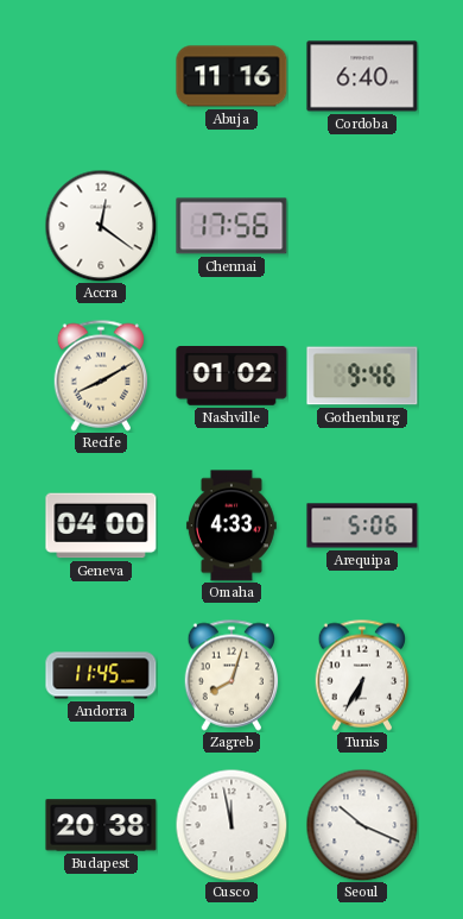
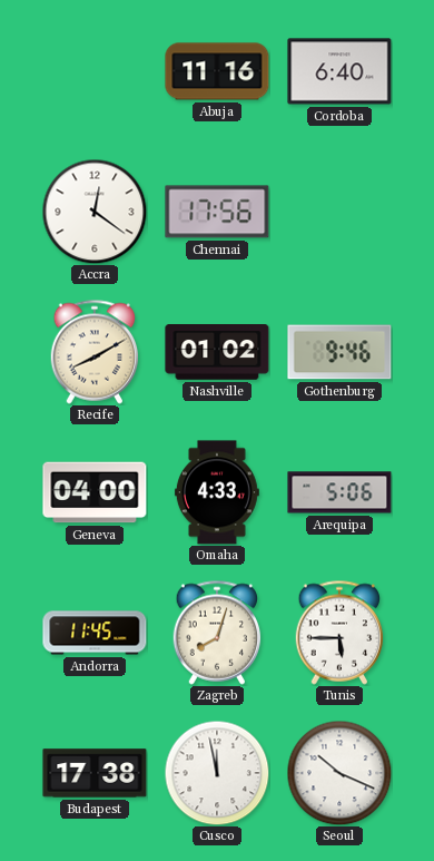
Tunis: 6:35 -> 5:45
Budapest: 20:38 -> 17:38
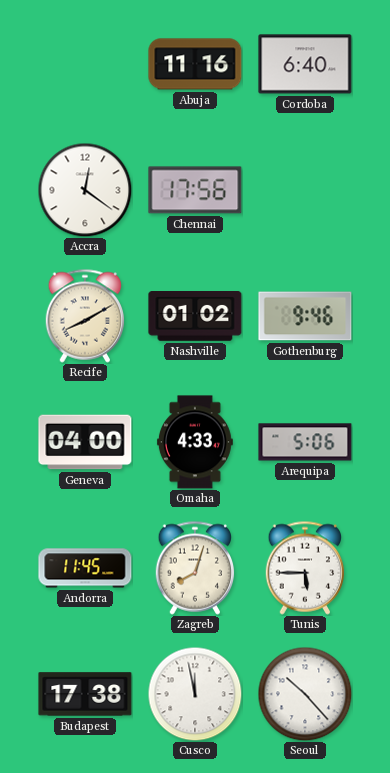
Seoul: 10:19 -> 10:23
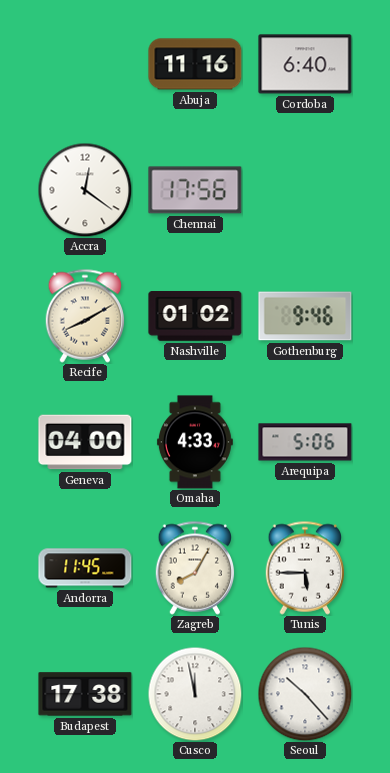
Zagreb: 8:03 -> 8:05
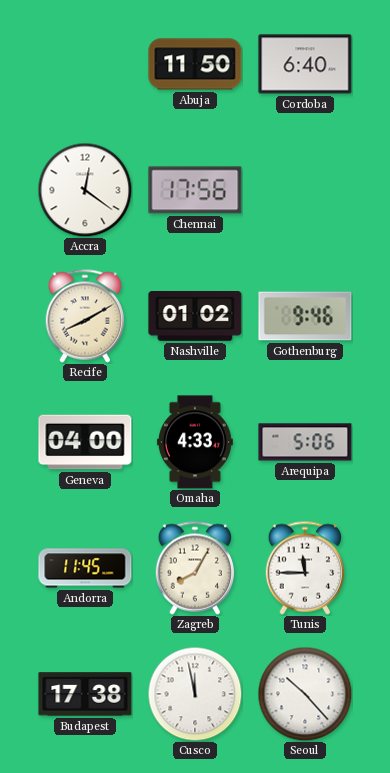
Abuja: 11:16 -> 11:50
Tunis: 5:45 -> 11:45
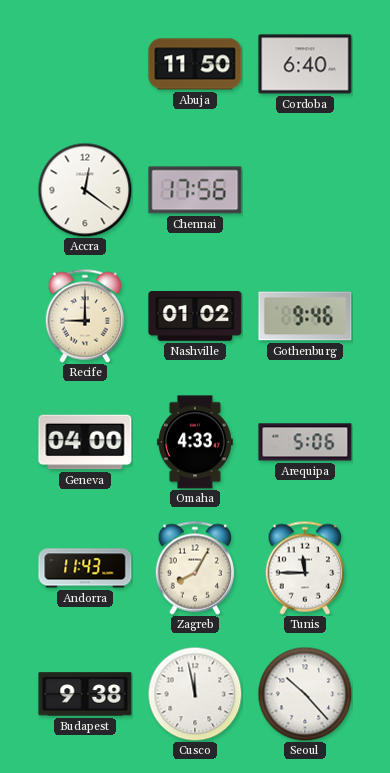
Recife: 8:10 -> 9:00
Andorra: 11:45 -> 11:43
Budapest: 17:38 -> 9:38
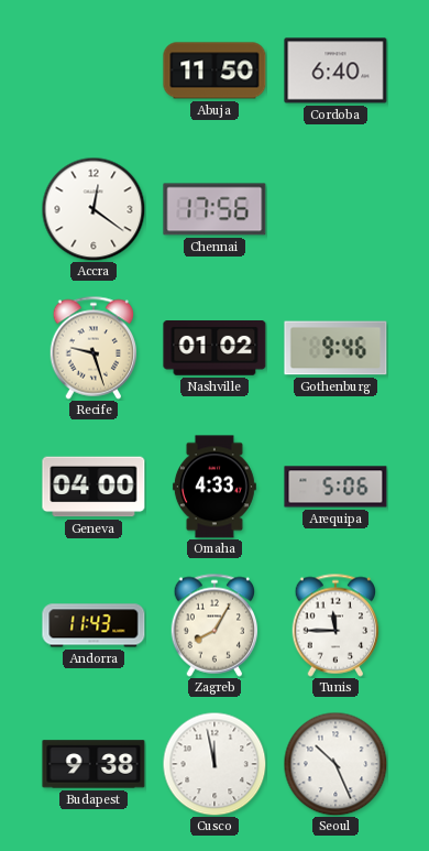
Recife: 9:00 -> 9:27
Seoul: 10:23 -> 10:26
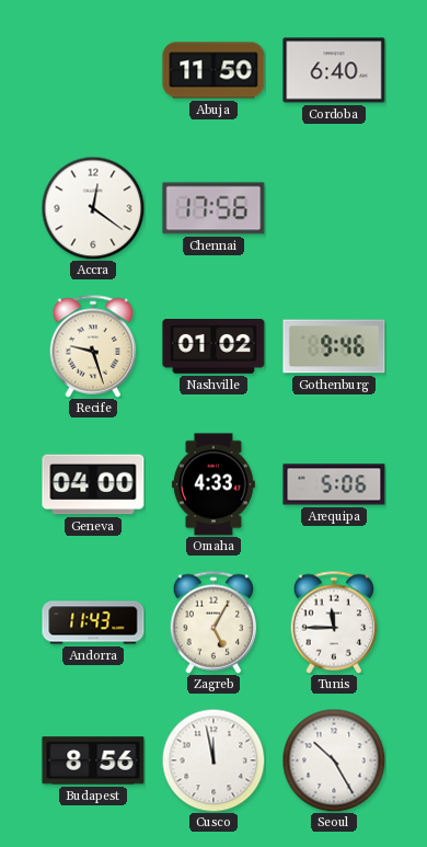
Zagreb: 8:05 -> 5:05
Budapest: 9:38 -> 8:56
Seoul: 10:26 -> 10:25
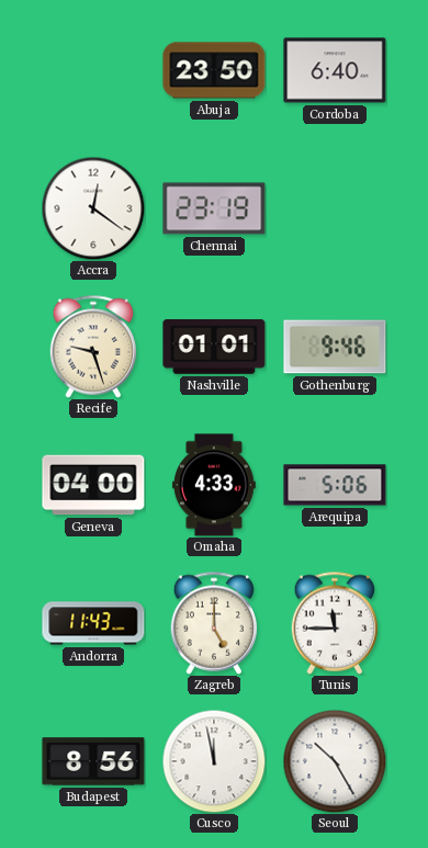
Abuja: 11:50 -> 23:50
Chennai: 17:56 -> 23:19
Nashville: 01:02 -> 01:01
Zagreb: 5:05 -> 5:00
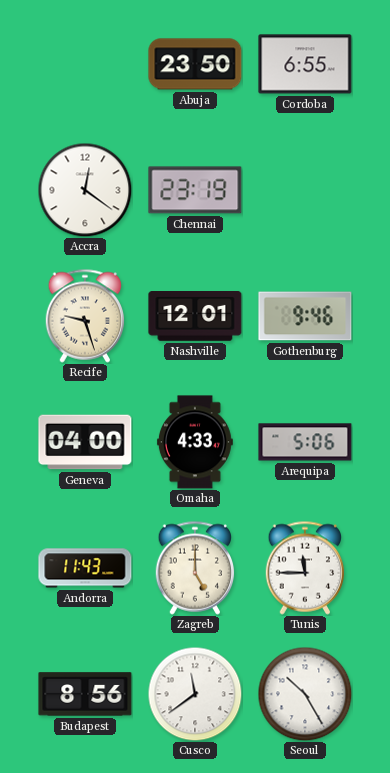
Cordoba: 6:40 -> 6:55
Nashville: 01:01 -> 12:01
Cusco: 11:58 -> 11:39
